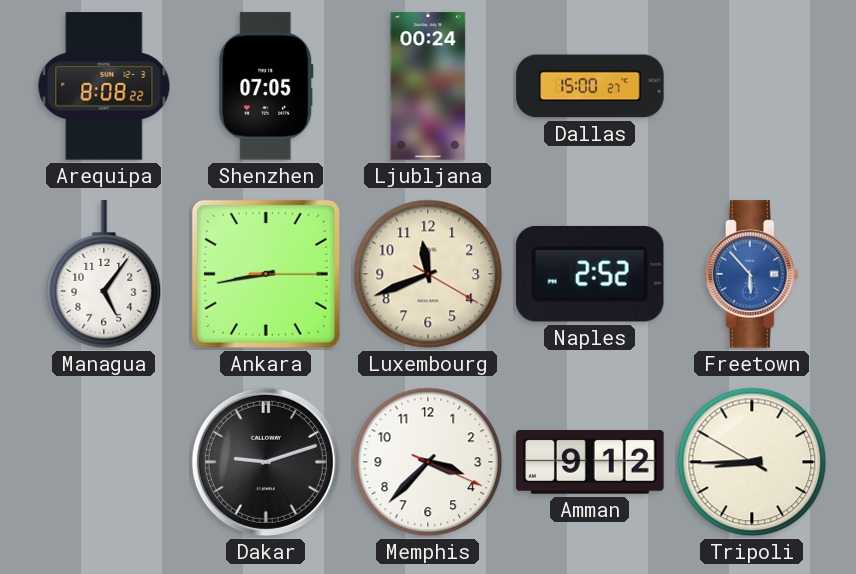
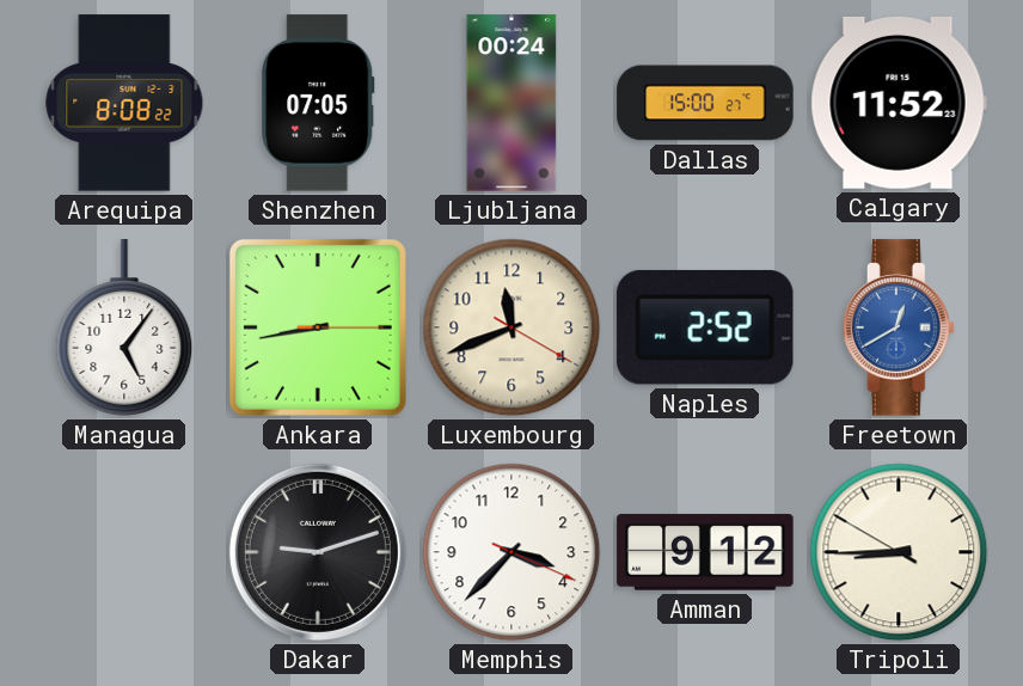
Calgary: none -> 11:52
Freetown: 5:53 -> 12:40
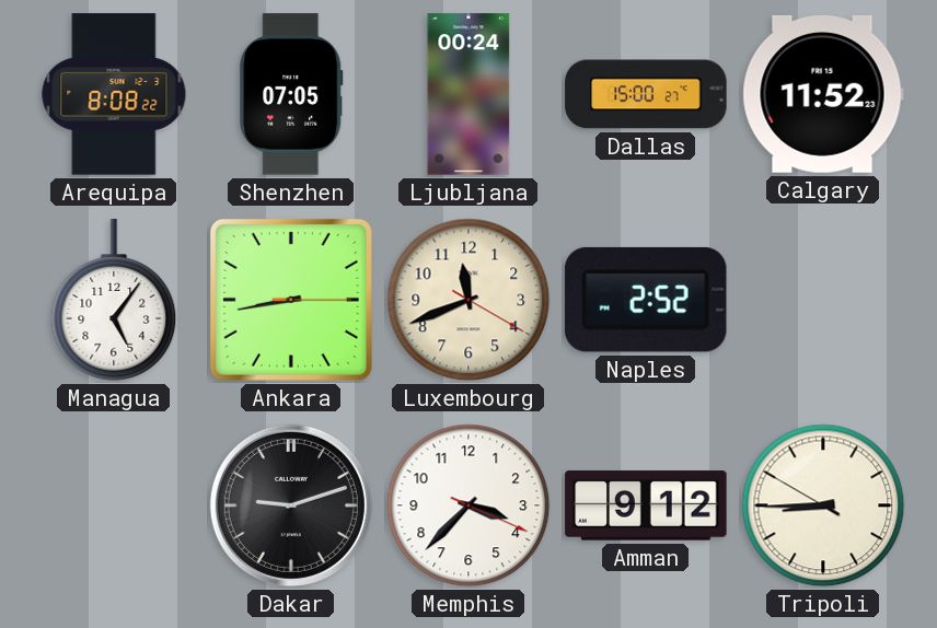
Freetown: 12:40 -> none
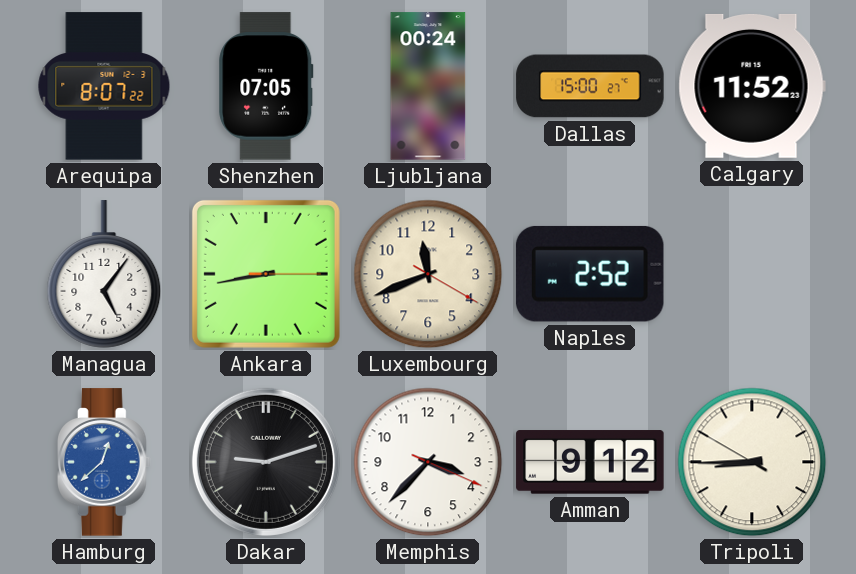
Arequipa: 8:08 -> 8:07
Hamburg: none -> 12:38
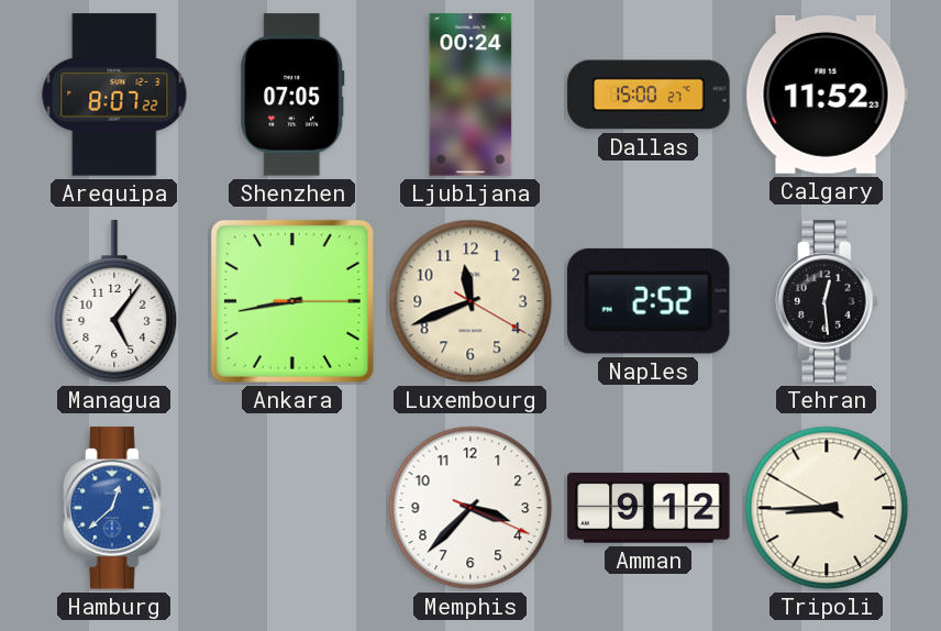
Tehran: none -> 12:29
Dakar: 9:12 -> none
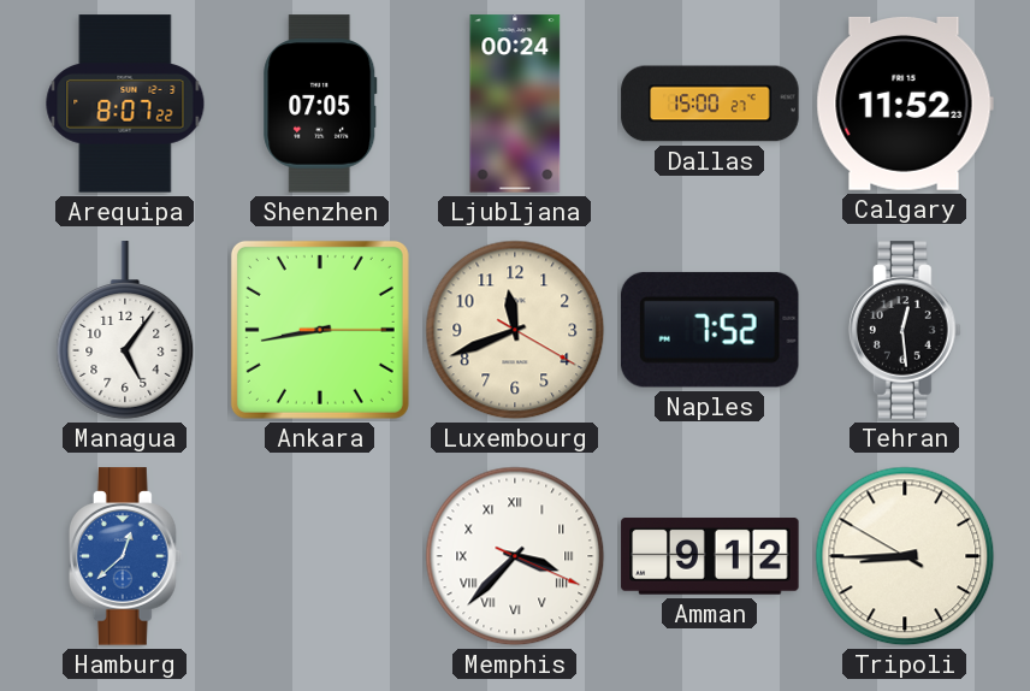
Naples: 2:52 -> 7:52
Memphis numerals: Arabic -> Roman
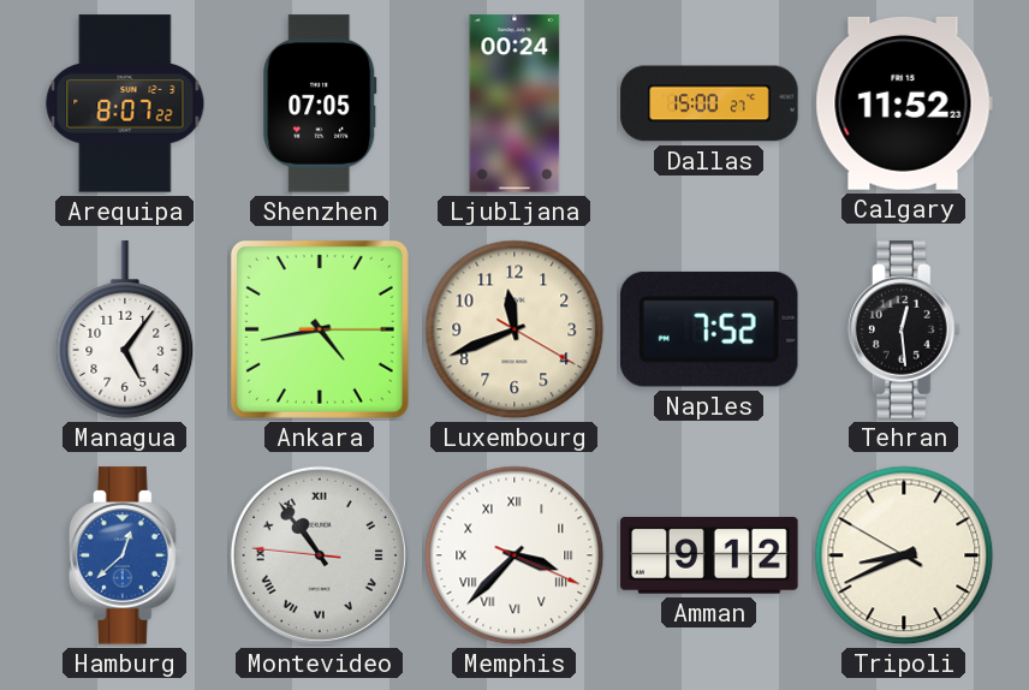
Ankara: 8:43 -> 4:43
Montevideo: none -> 10:53
Tripoli: 8:44 -> 8:40
